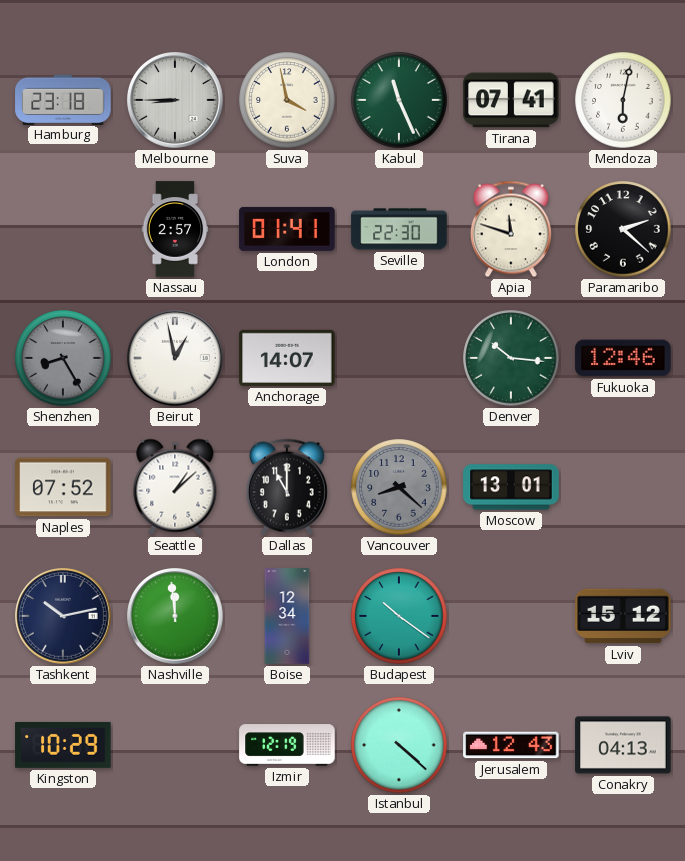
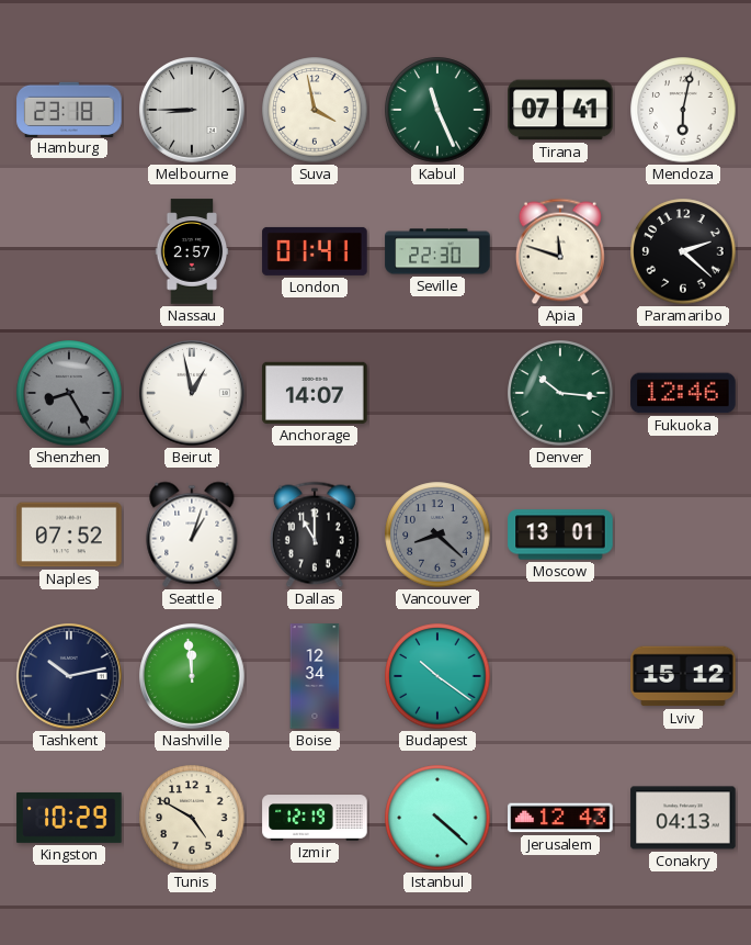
Seattle: 1:08 -> 1:03
Tunis: none -> 4:50
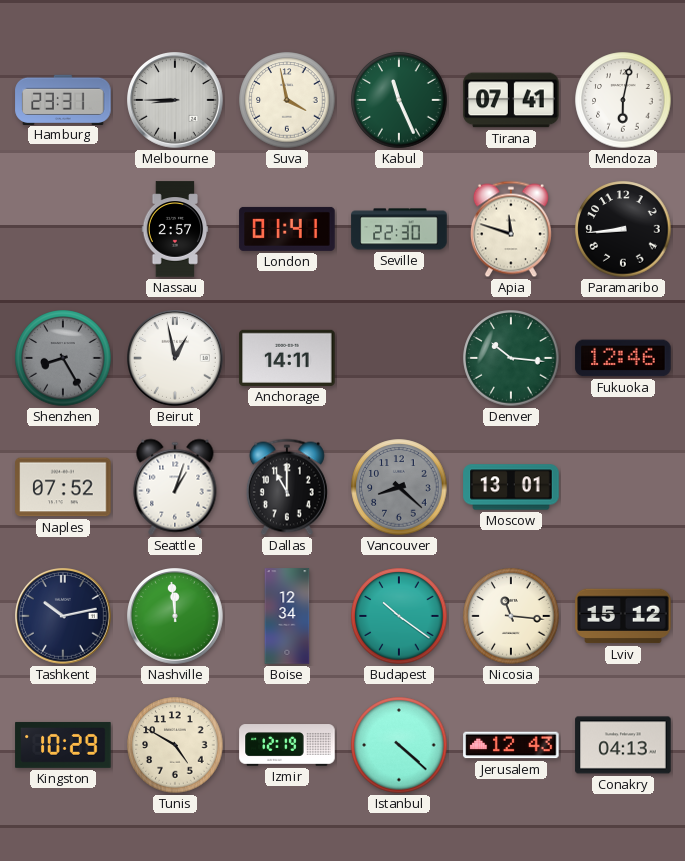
Hamburg: 23:18 -> 23:31
Paramaribo: 2:22 -> 8:44
Anchorage: 14:07 -> 14:11
Nicosia: none -> 11:16
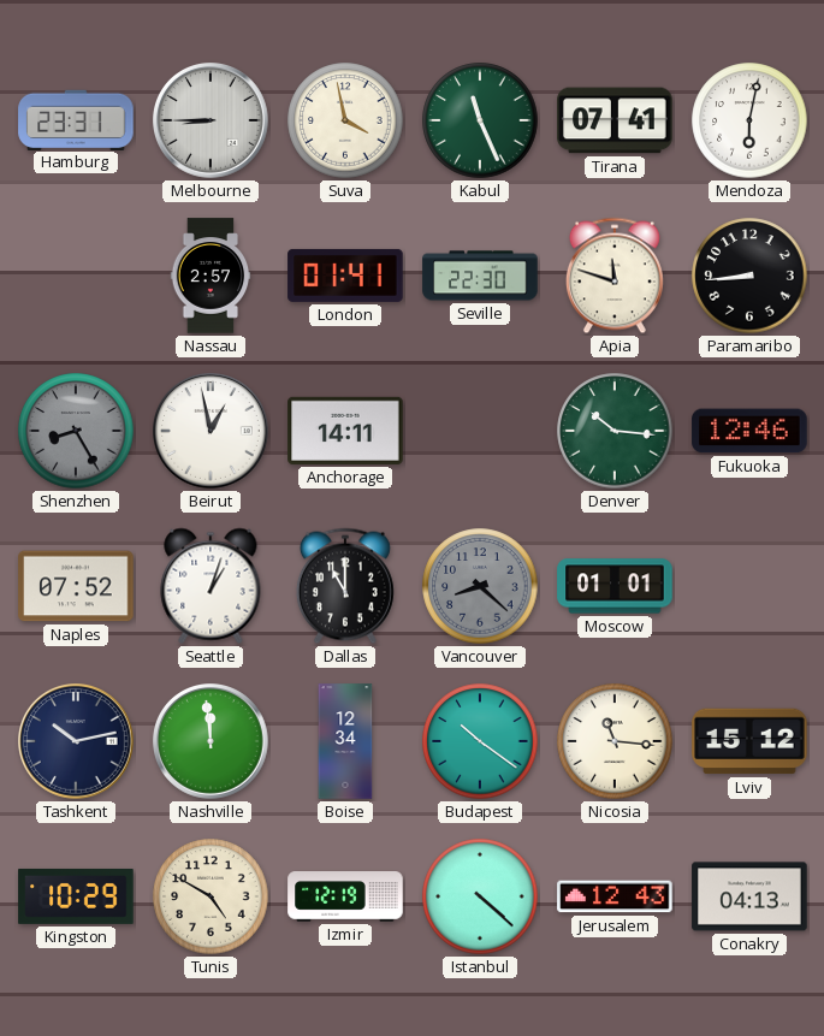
Moscow: 13:01 -> 01:01
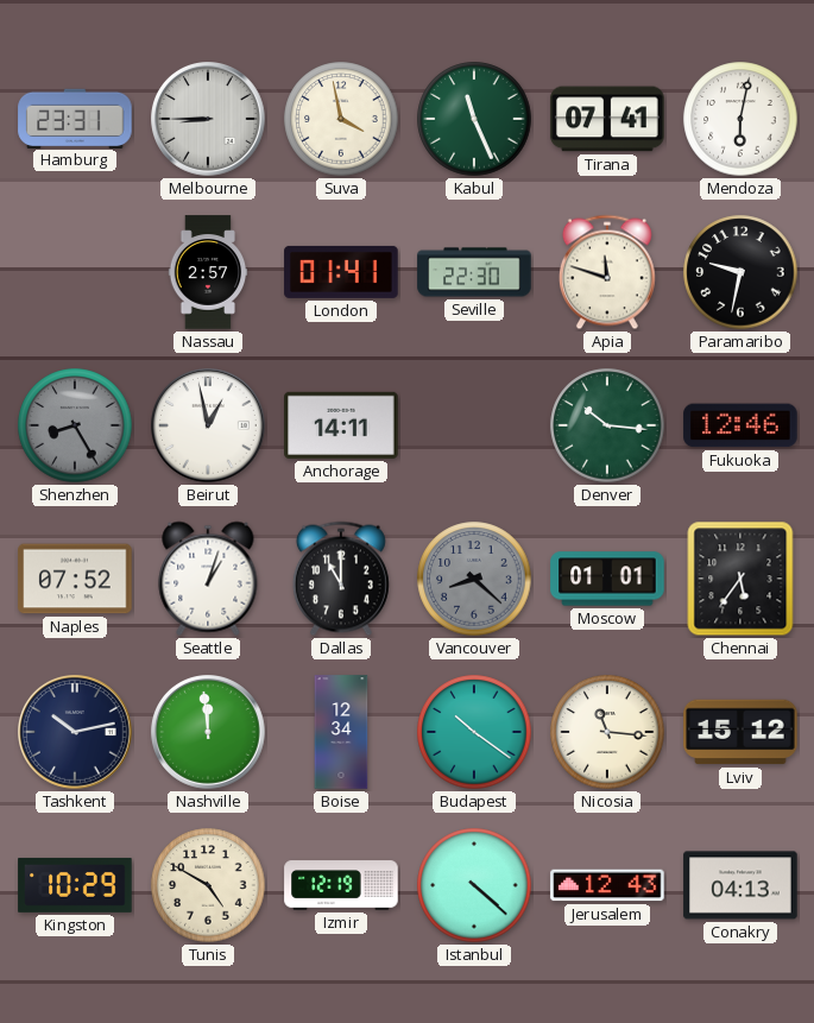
Paramaribo: 8:44 -> 9:32
Chennai: none -> 5:36
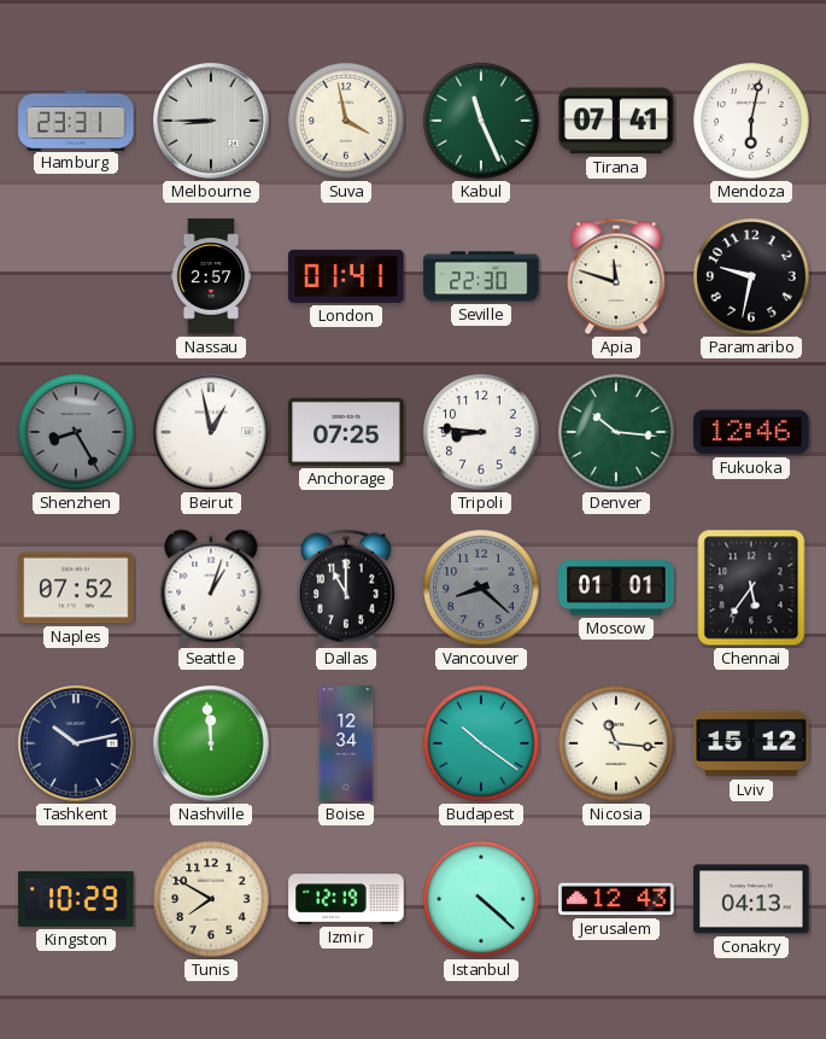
Anchorage: 14:11 -> 07:25
Tripoli: none -> 8:46
Tunis: 4:50 -> 7:50
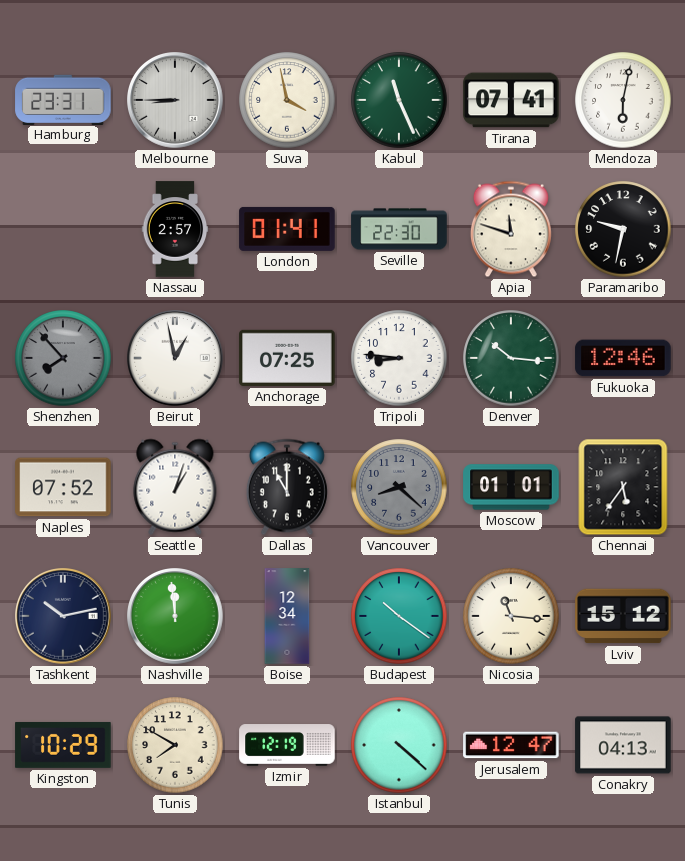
Shenzhen: 8:25 -> 7:53
Jerusalem: 12:43 -> 12:47
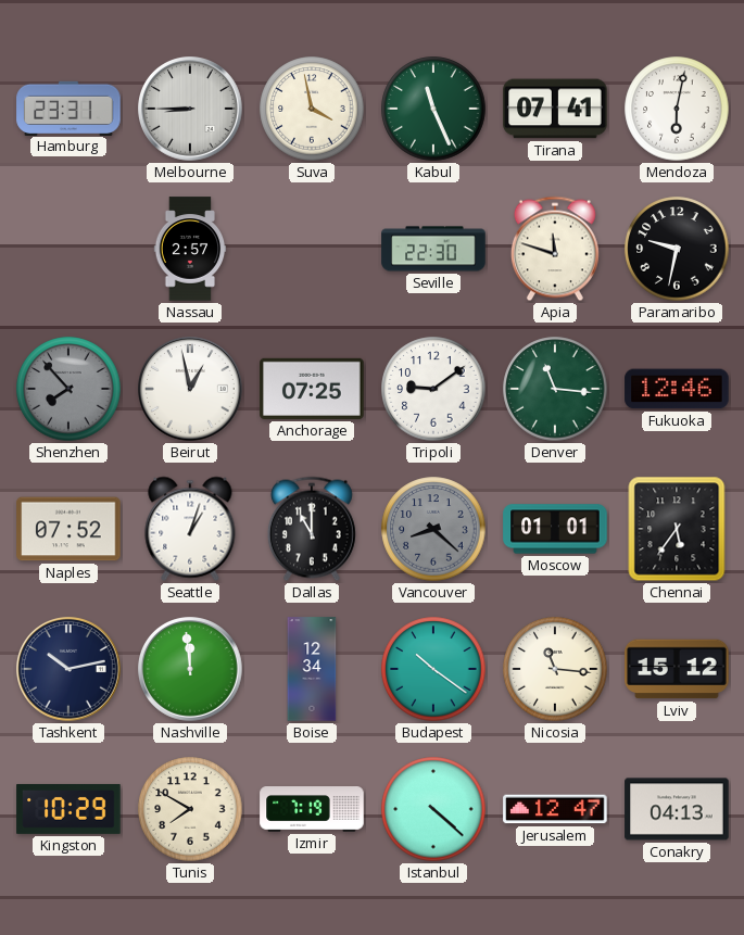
London: 01:41 -> none
Tripoli: 8:46 -> 9:09
Denver: 10:16 -> 11:16
Izmir: 12:19 -> 7:19
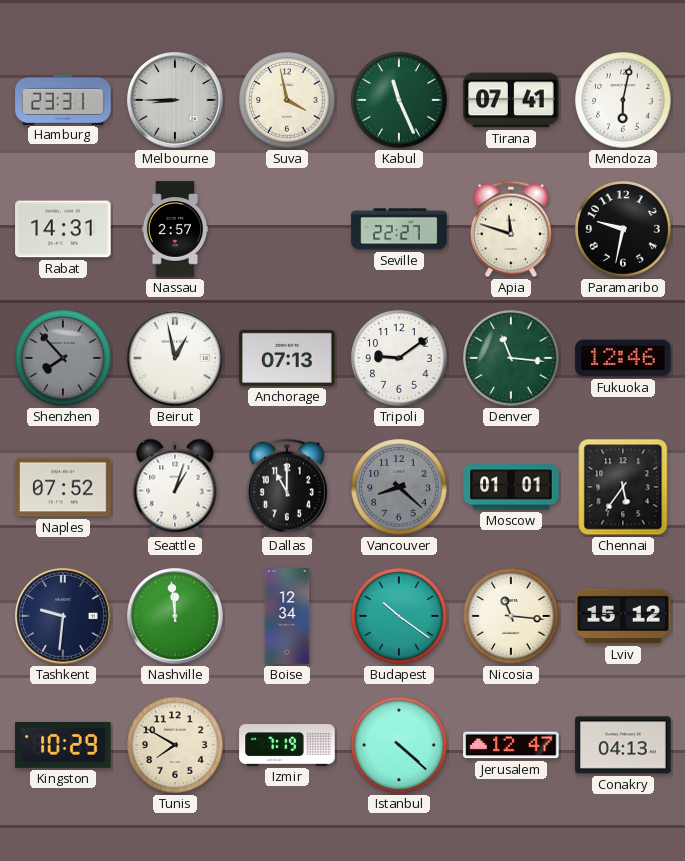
Rabat: none -> 14:31
Seville: 22:30 -> 22:27
Anchorage: 07:25 -> 07:13
Tashkent: 10:13 -> 9:31
